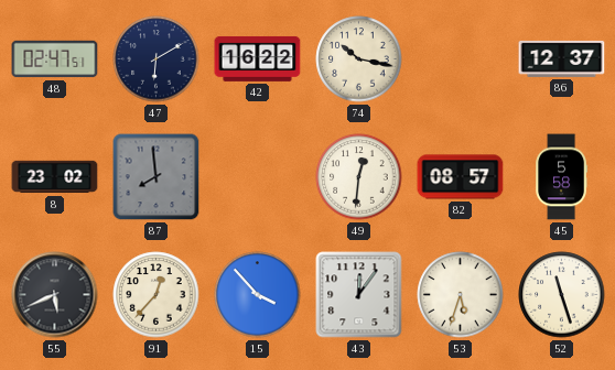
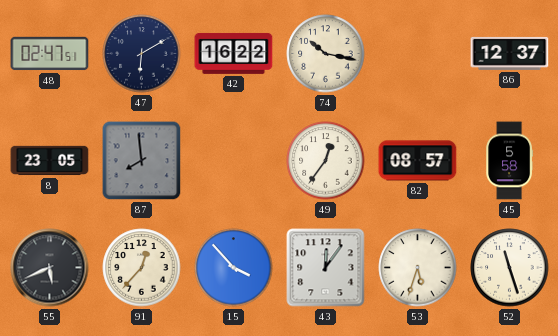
8: 23:02 -> 23:05
49: 12:31 -> 12:36
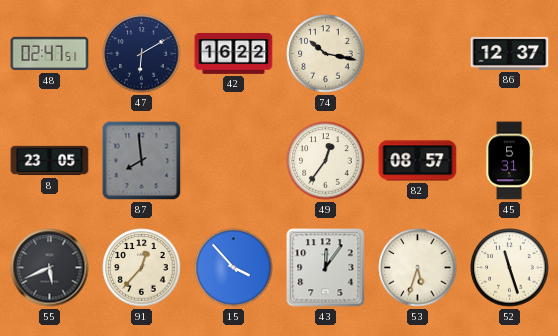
45: 5:58 -> 5:31
